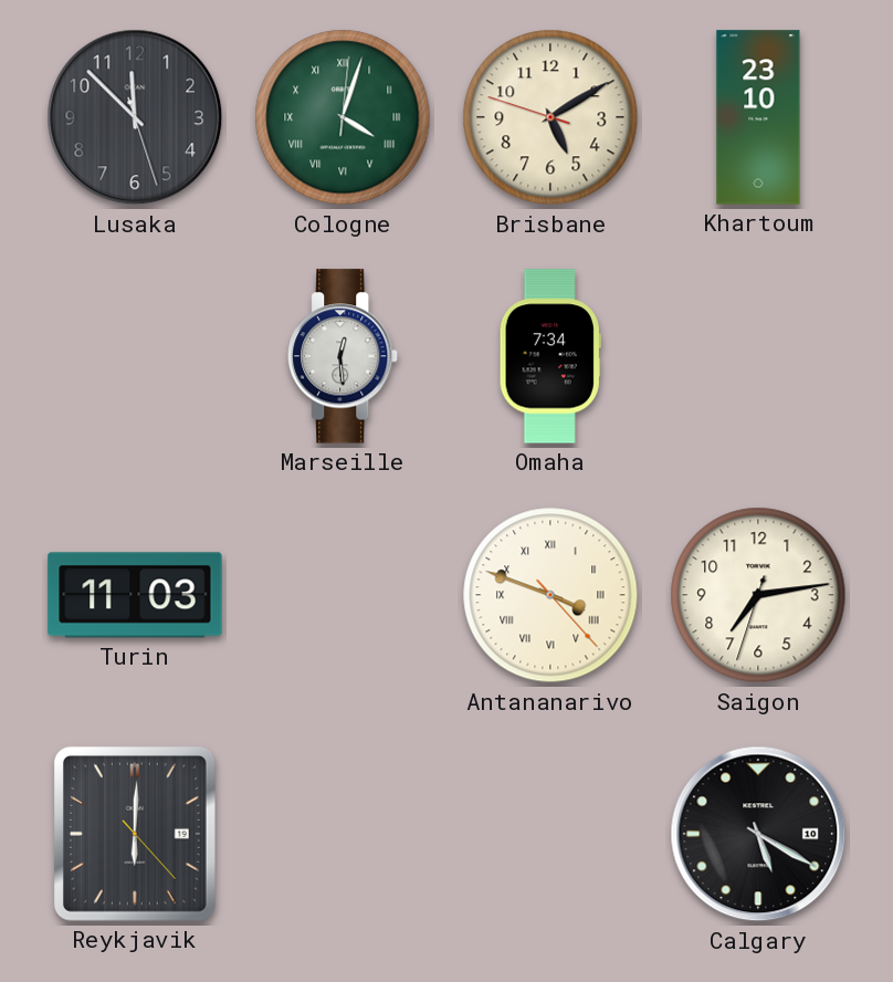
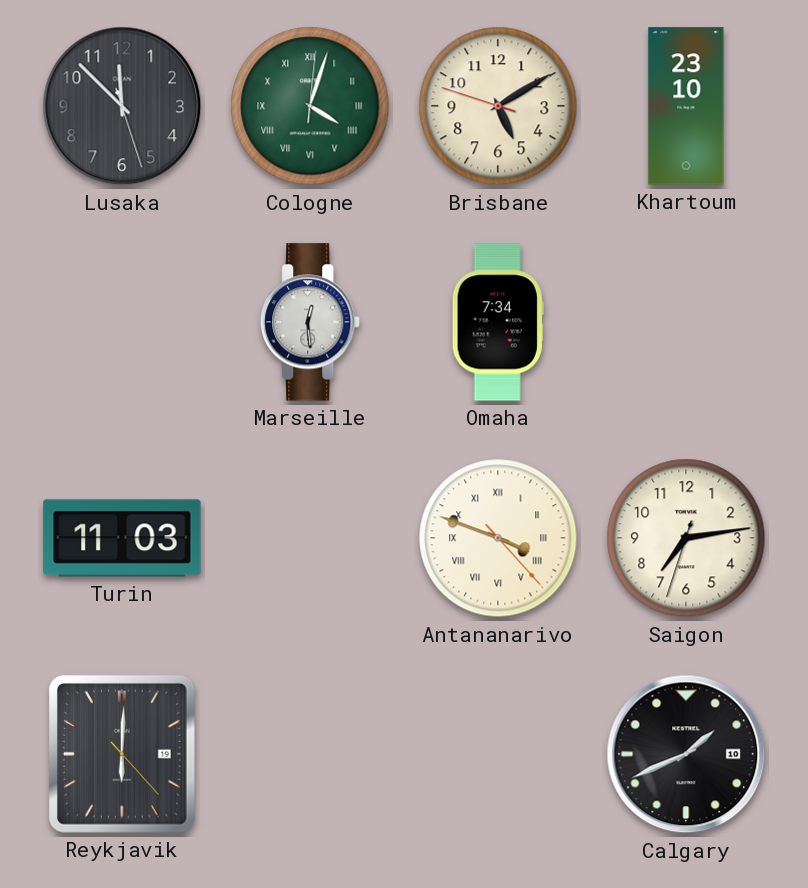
Calgary: 5:20 -> 1:41
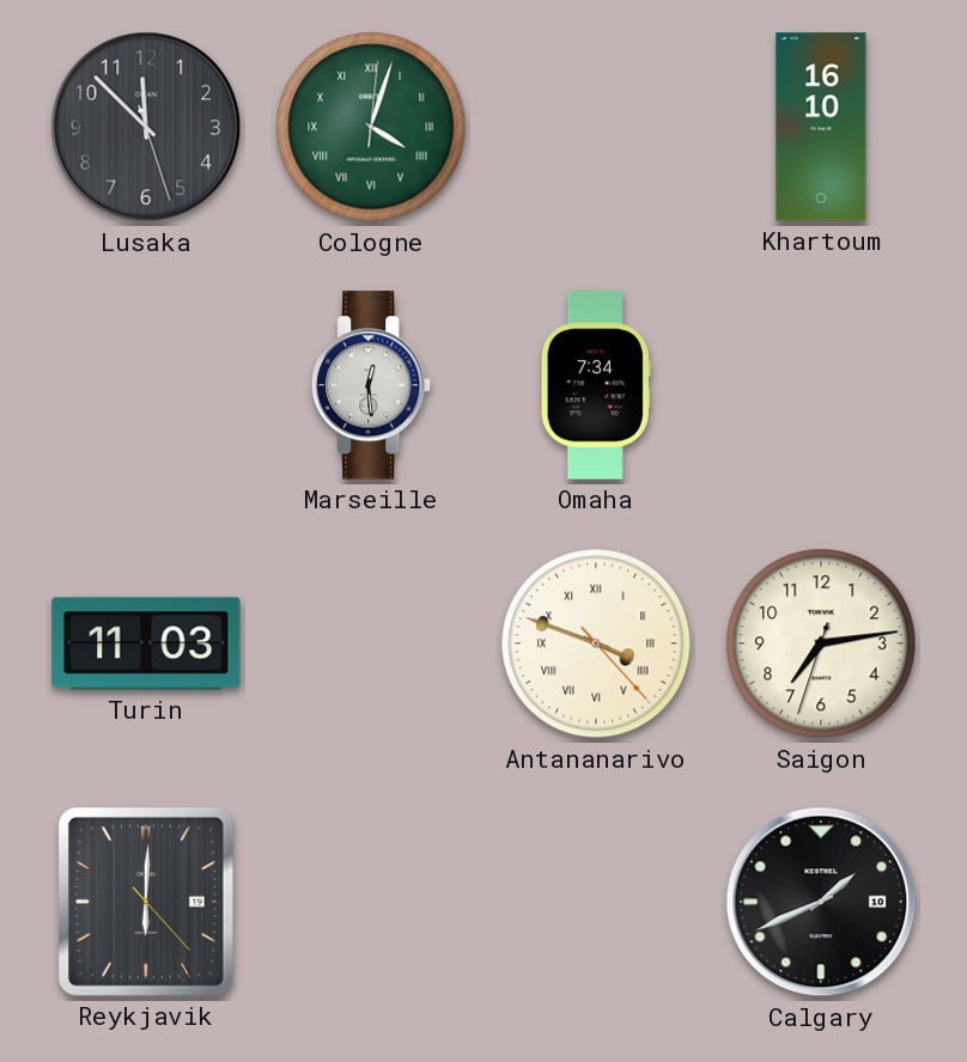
Brisbane: 5:09 -> none
Khartoum: 23:10 -> 16:10
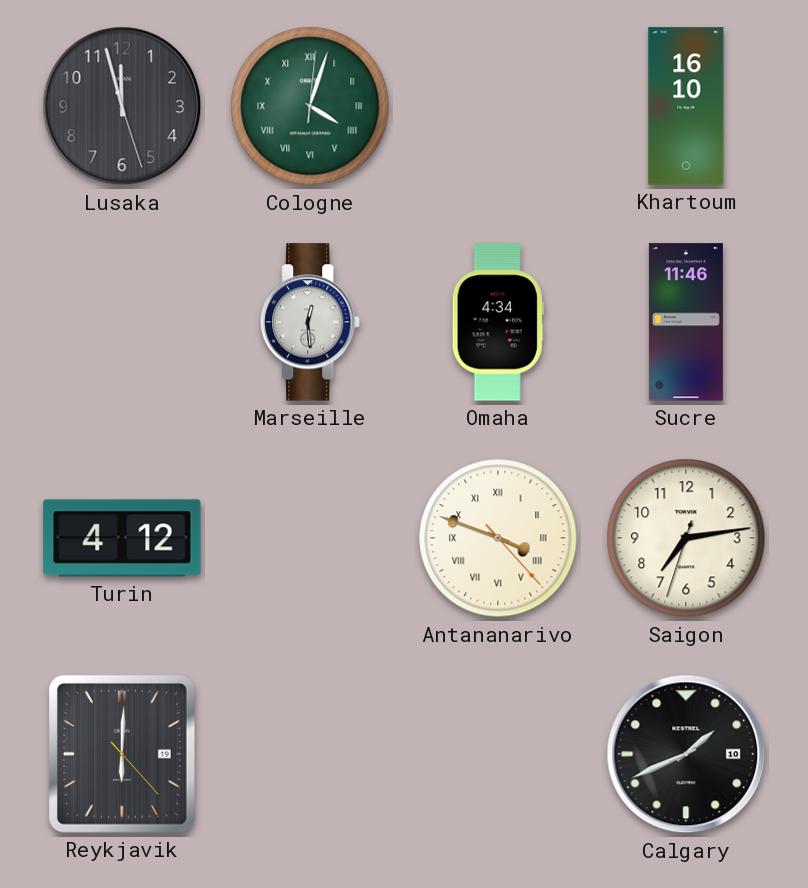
Lusaka: 11:52 -> 11:57
Omaha: 7:34 -> 4:34
Sucre: none -> 11:46
Turin: 11:03 -> 4:12
